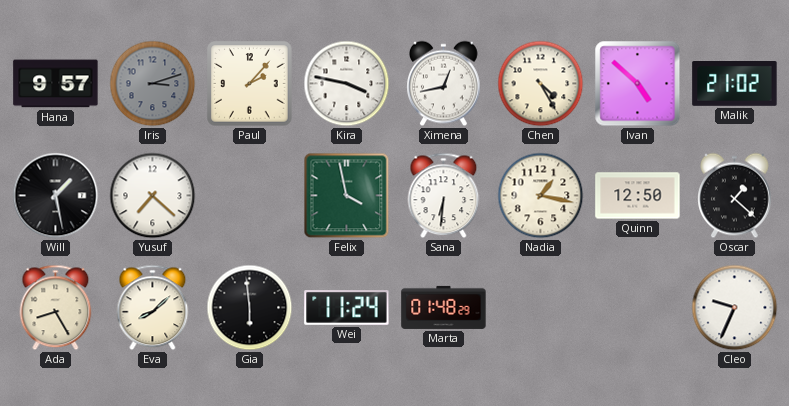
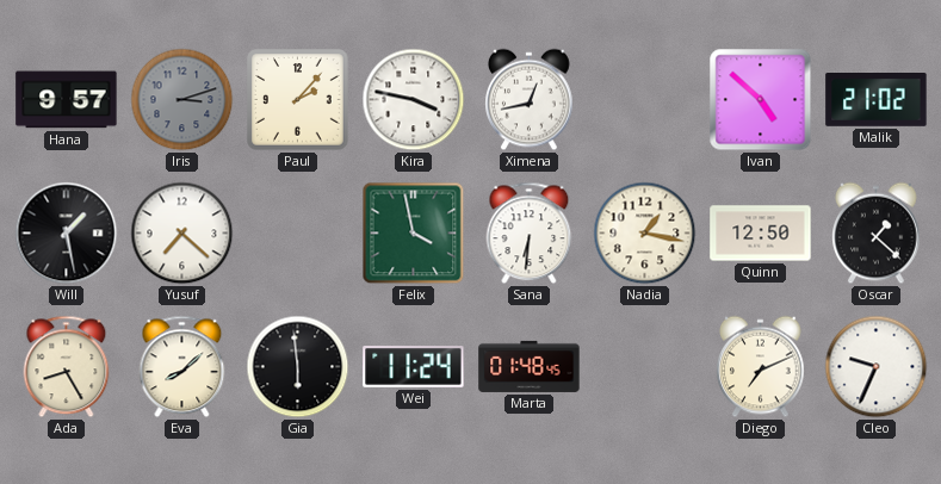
Chen: 4:25 -> none
Marta: 01:48:29 -> 01:48:45
Diego: none -> 7:11
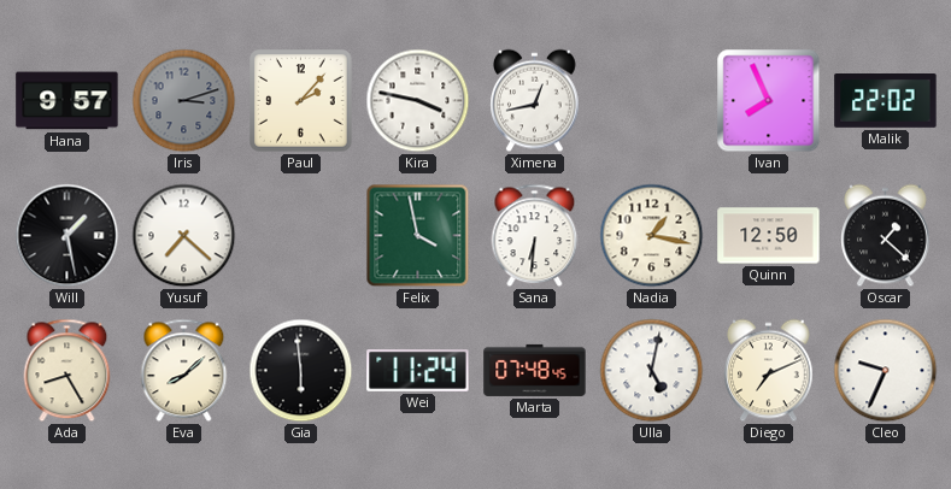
Ivan: 4:52 -> 7:56
Malik: 21:02 -> 22:02
Marta: 01:48 -> 07:48
Ulla: none -> 5:02
